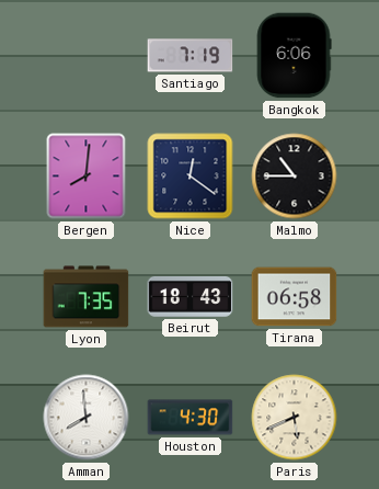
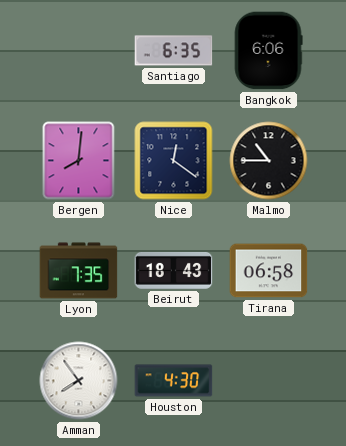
Santiago: 7:19 -> 6:35
Amman: 7:59 -> 7:54
Paris: 5:41 -> none
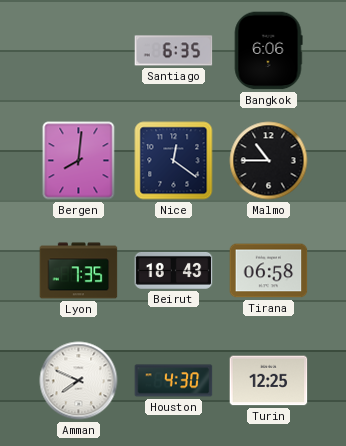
Amman: 7:54 -> 7:49
Turin: none -> 12:25
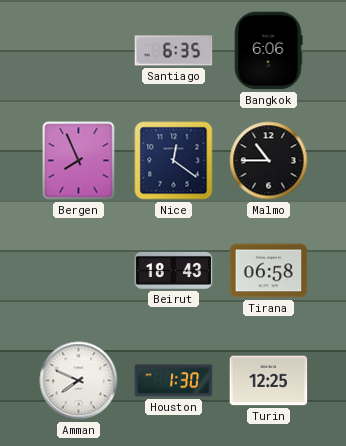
Bergen: 8:01 -> 7:56
Lyon: 7:35 -> none
Houston: 4:30 -> 1:30
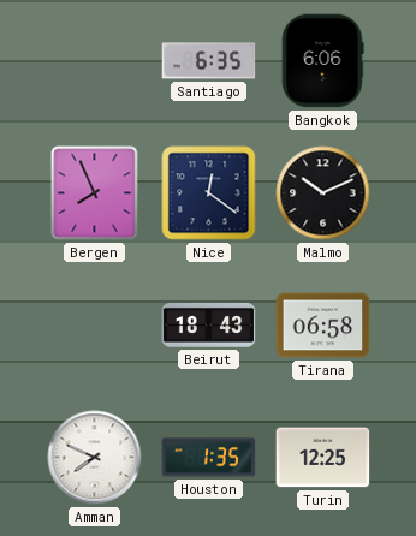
Malmo: 10:45 -> 10:11
Houston: 1:30 -> 1:35
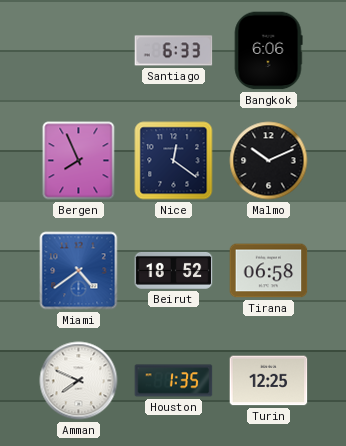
Santiago: 6:35 -> 6:33
Miami: none -> 4:39
Beirut: 18:43 -> 18:52
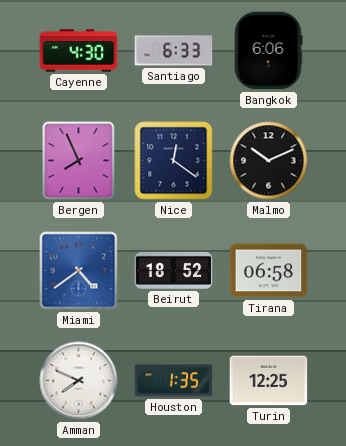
Cayenne: none -> 4:30
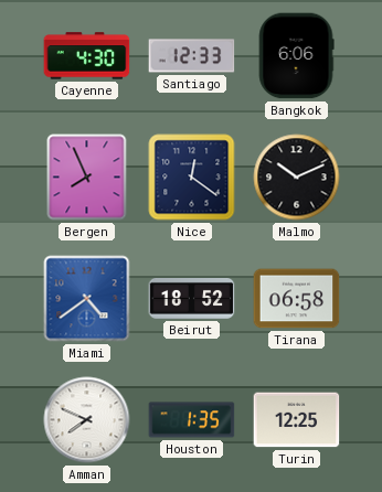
Santiago: 6:33 -> 12:33
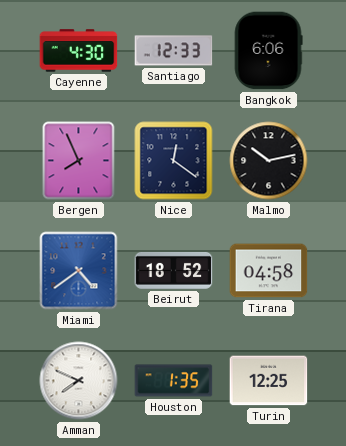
Malmo: 10:11 -> 10:13
Tirana: 06:58 -> 04:58
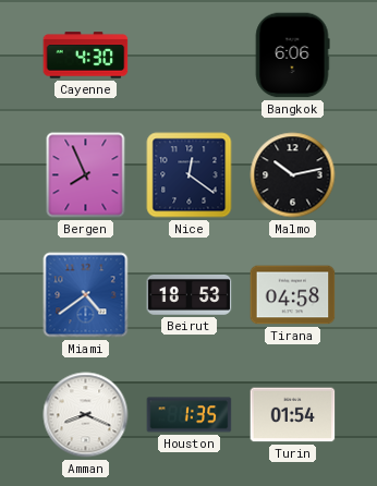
Santiago: 12:33 -> none
Beirut: 18:52 -> 18:53
Amman: 7:49 -> 8:19
Turin: 12:25 -> 01:54
